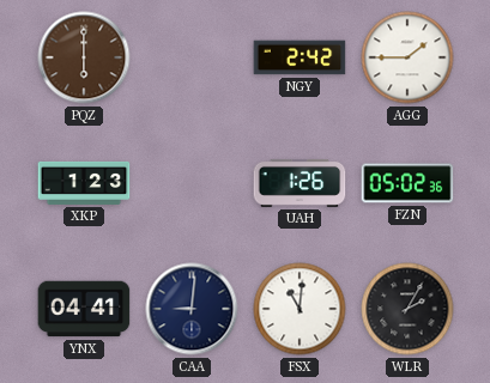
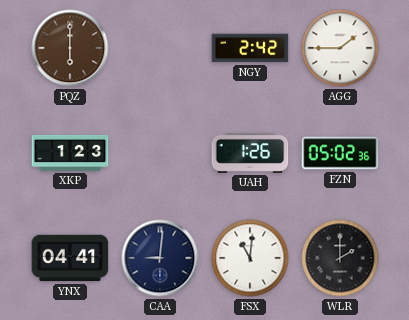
WLR: 2:05 -> 2:00
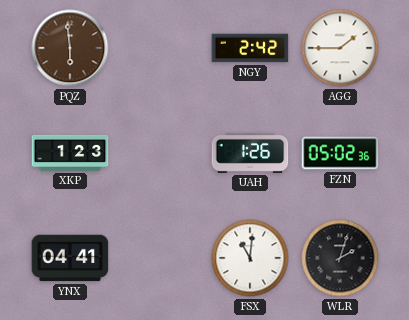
PQZ: 6:00 -> 5:59
CAA: 9:01 -> none
WLR: 2:00 -> 2:03
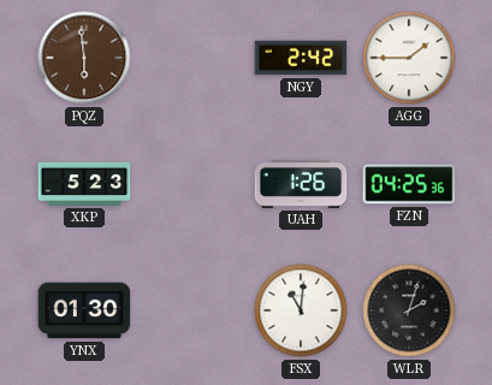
XKP: 1:23 -> 5:23
FZN: 05:02 -> 04:25
YNX: 04:41 -> 01:30
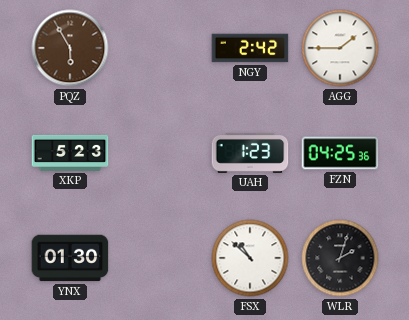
PQZ: 5:59 -> 5:55
UAH: 1:26 -> 1:23
FSX: 11:01 -> 10:52
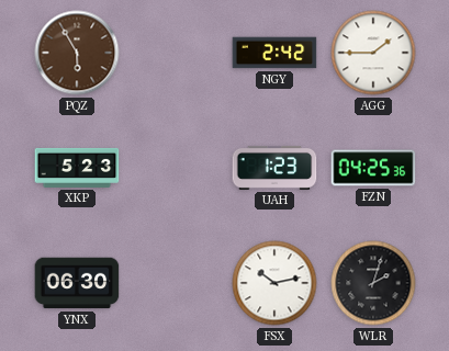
YNX: 01:30 -> 06:30
FSX: 10:52 -> 10:13
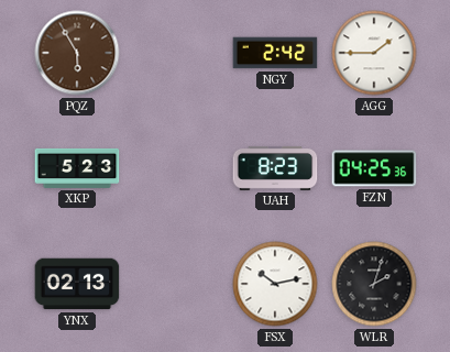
UAH: 1:23 -> 8:23
YNX: 06:30 -> 02:13
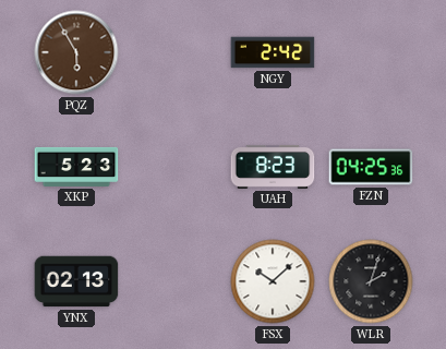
AGG: 1:45 -> none
FSX: 10:13 -> 10:08
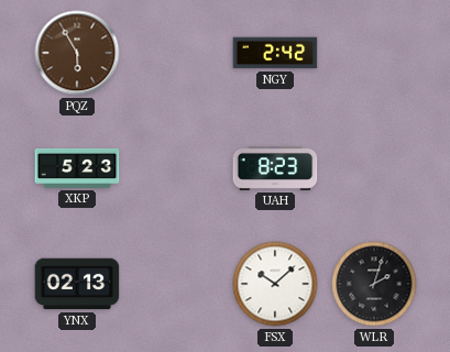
FZN: 04:25 -> none
